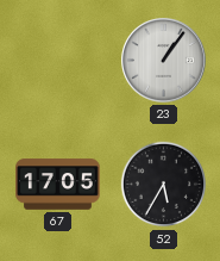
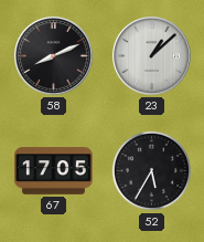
58: none -> 8:11
23: 1:06 -> 1:08
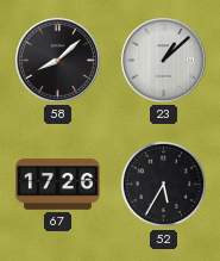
58: 8:11 -> 8:08
67: 17:05 -> 17:26
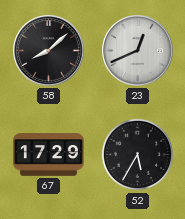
23: 1:08 -> 12:41
67: 17:26 -> 17:29
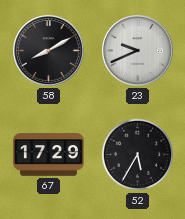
58: 8:08 -> 8:10
23: 12:41 -> 9:41
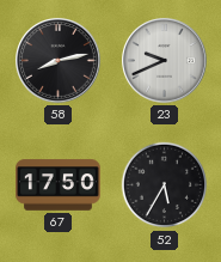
58: 8:10 -> 8:13
67: 17:29 -> 17:50
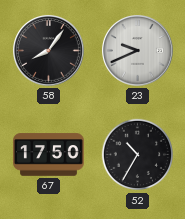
58: 8:13 -> 8:06
52: 5:35 -> 10:35
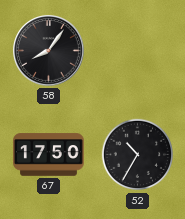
23: 9:41 -> none
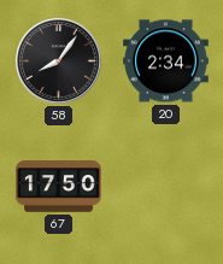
20: none -> 2:34
52: 10:35 -> none
